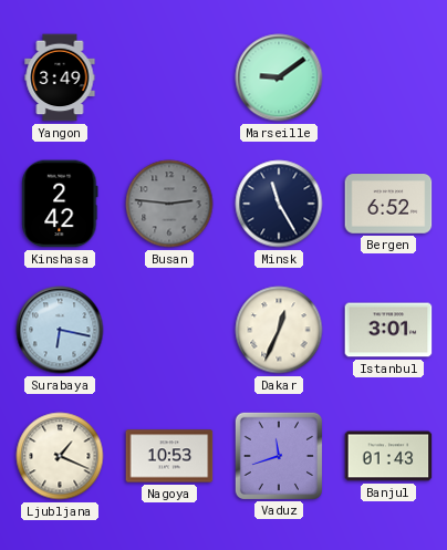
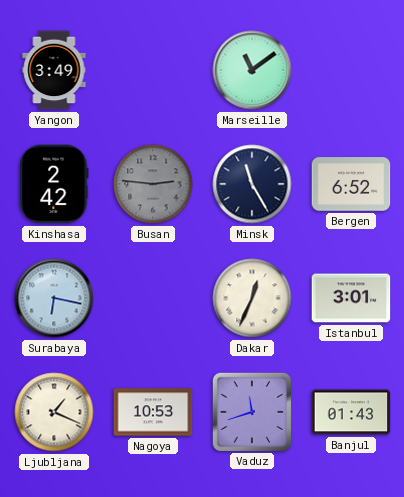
Marseille: 9:09 -> 11:09
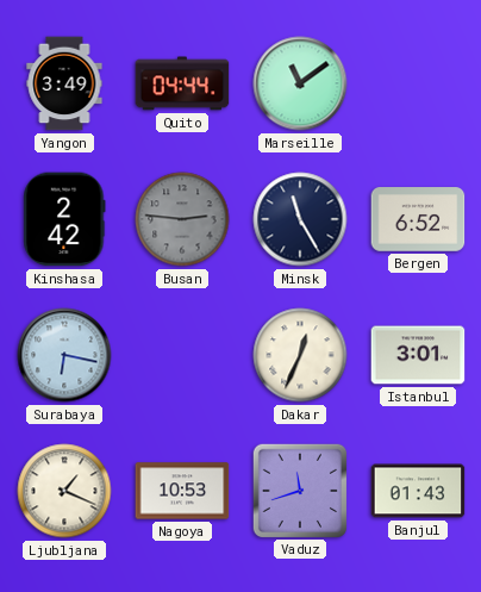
Quito: none -> 04:44
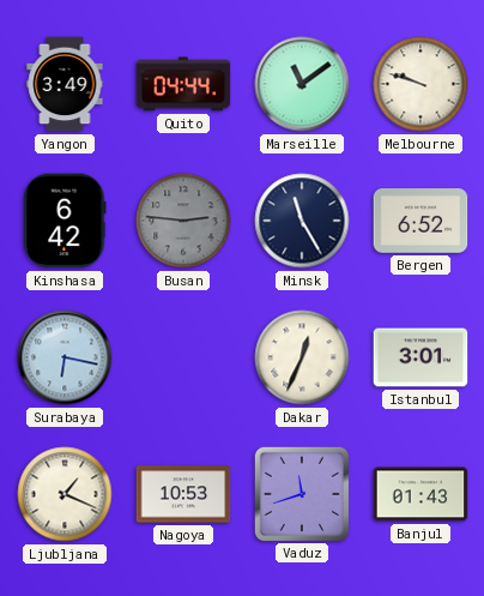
Melbourne: none -> 9:48
Kinshasa: 2:42 -> 6:42
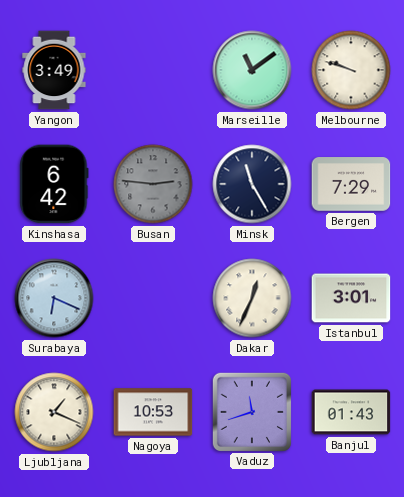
Quito: 04:44 -> none
Bergen: 6:52 -> 7:29
Surabaya: 6:17 -> 6:19
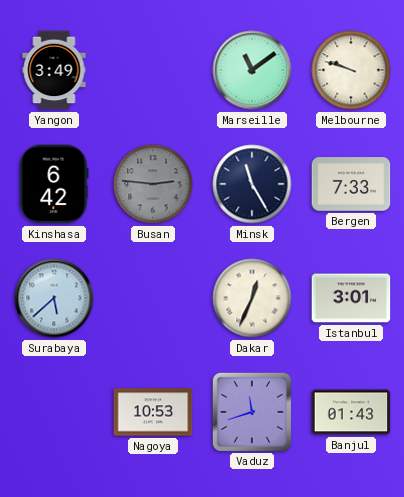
Bergen: 7:29 -> 7:33
Surabaya: 6:19 -> 5:38
Ljubljana: 1:19 -> none
